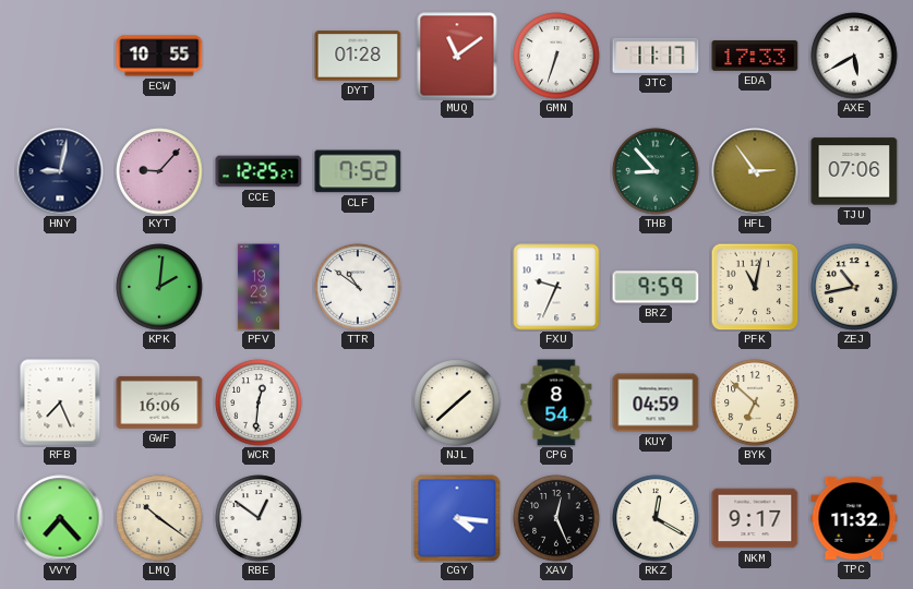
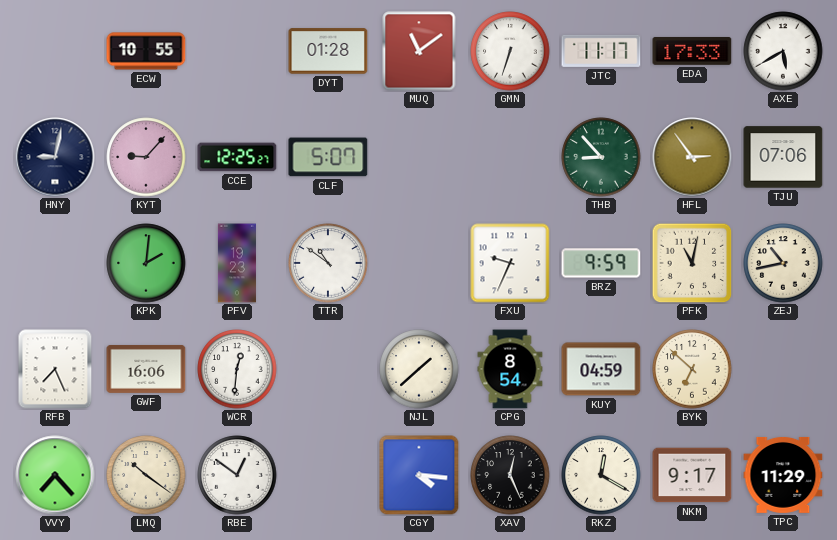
CLF: 7:52 -> 5:07
TPC: 11:32 -> 11:29
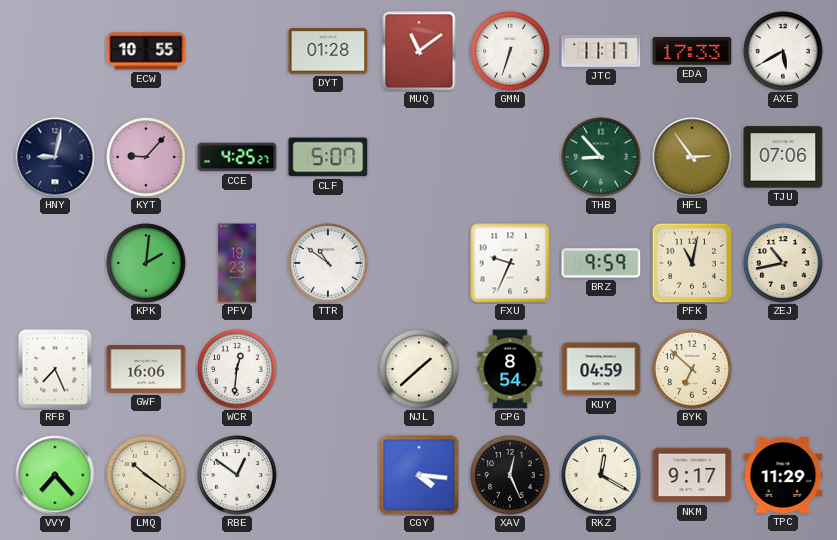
CCE: 12:25 -> 4:25
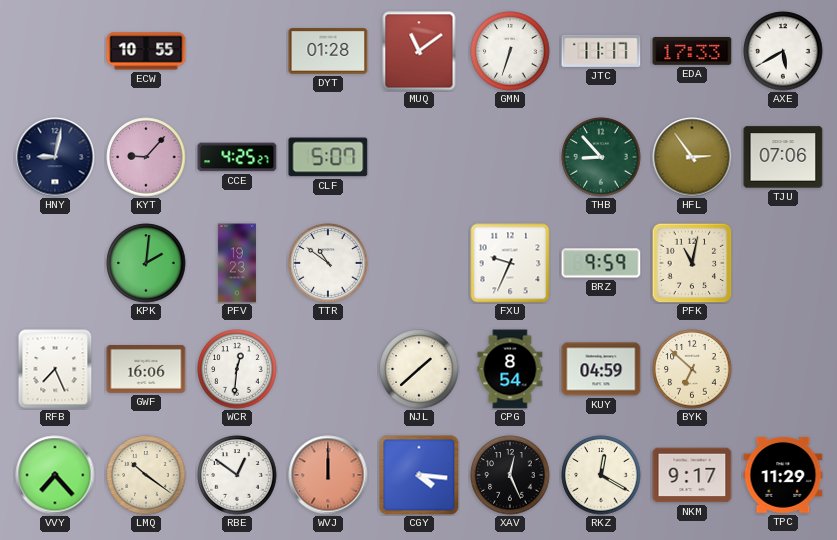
ZEJ: 10:43 -> none
WVJ: none -> 12:00
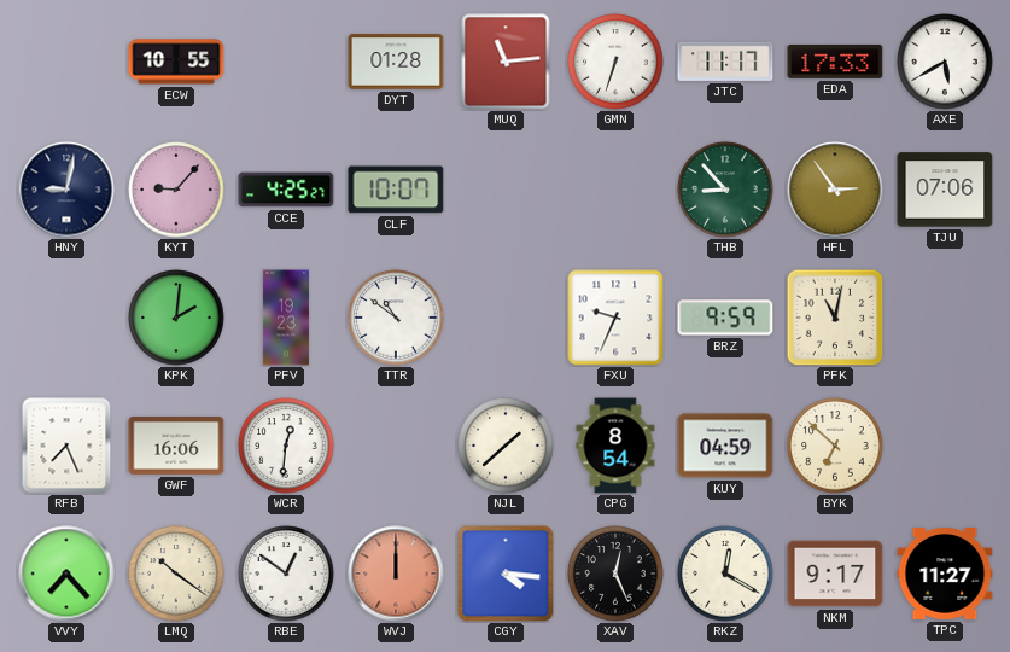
MUQ: 11:09 -> 11:14
CLF: 5:07 -> 10:07
TPC: 11:29 -> 11:27
